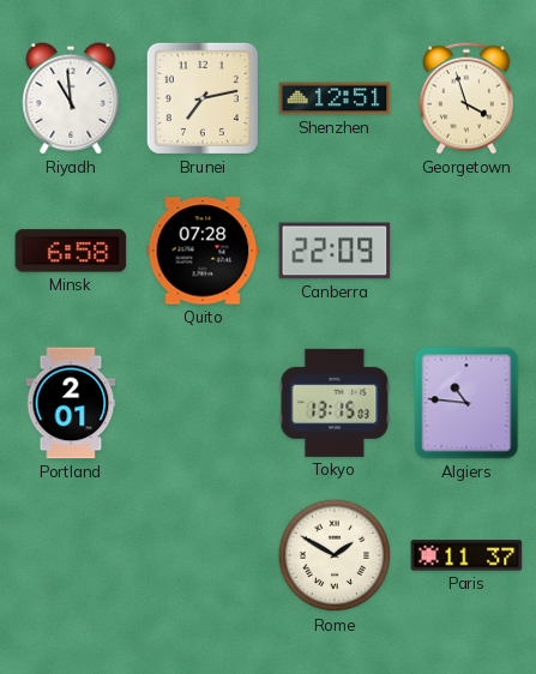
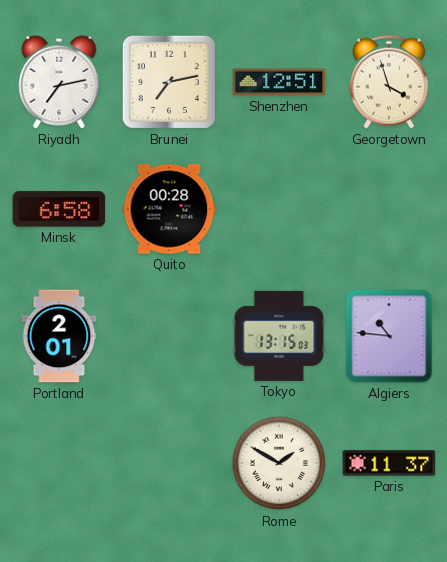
Riyadh: 10:59 -> 7:13
Quito: 07:28 -> 00:28
Canberra: 22:09 -> none
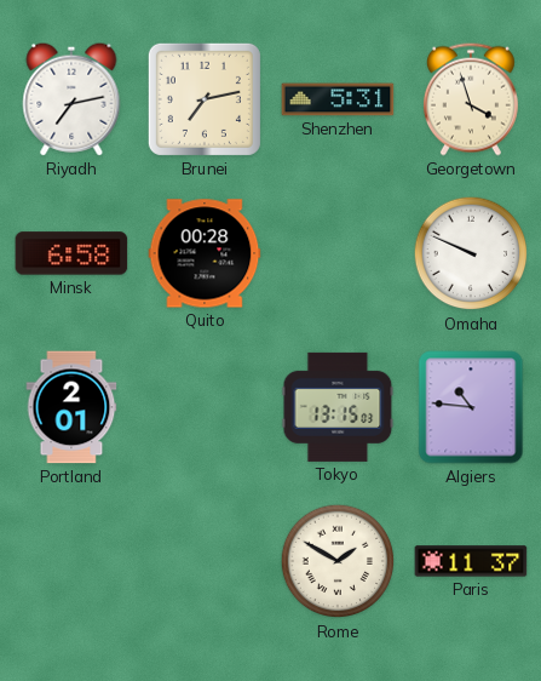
Shenzhen: 12:51 -> 5:31
Omaha: none -> 9:49
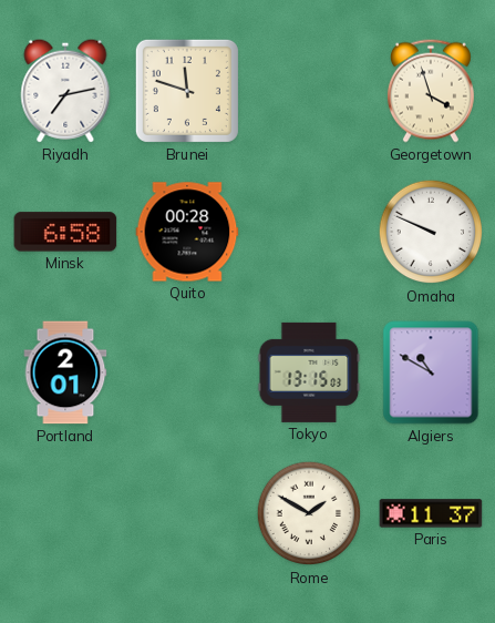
Brunei: 7:13 -> 11:48
Shenzhen: 5:31 -> none
Algiers: 10:46 -> 10:50
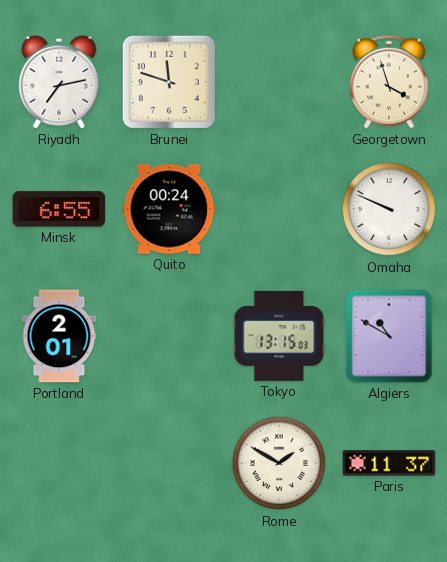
Minsk: 6:58 -> 6:55
Quito: 00:28 -> 00:24
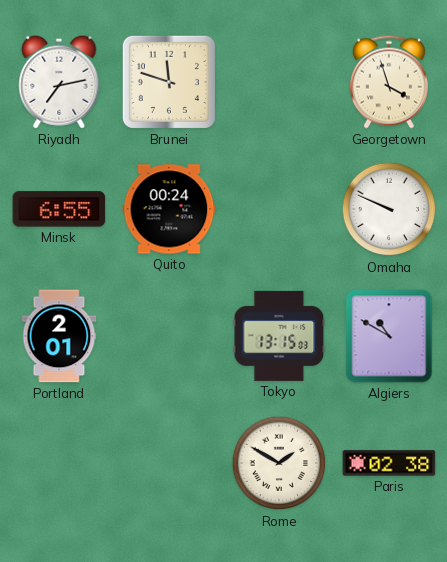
Paris: 11:37 -> 02:38
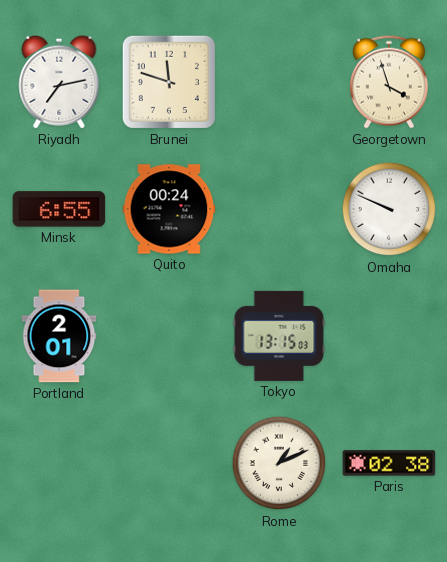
Algiers: 10:50 -> none
Rome: 1:50 -> 1:11
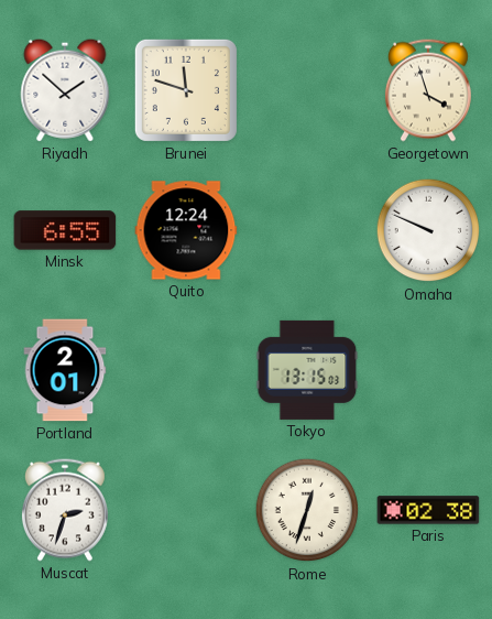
Riyadh: 7:13 -> 1:52
Quito: 00:24 -> 12:24
Muscat: none -> 2:33
Rome: 1:11 -> 12:33
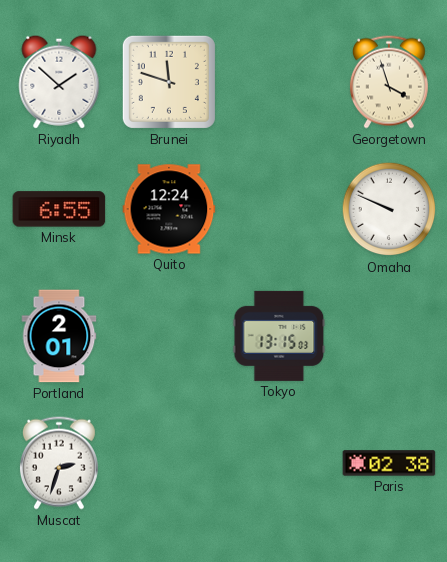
Rome: 12:33 -> none
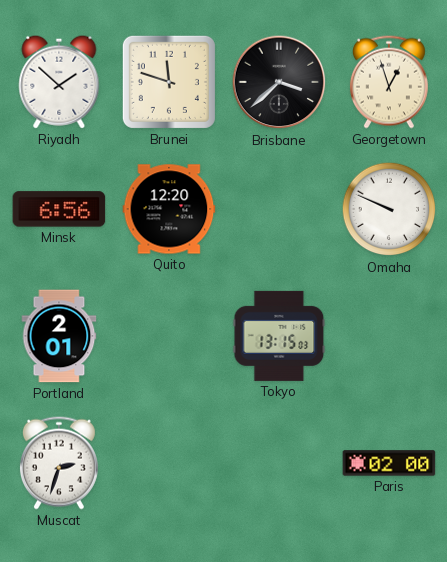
Brisbane: none -> 3:38
Georgetown: 3:57 -> 12:57
Minsk: 6:55 -> 6:56
Quito: 12:24 -> 12:20
Paris: 02:38 -> 02:00
